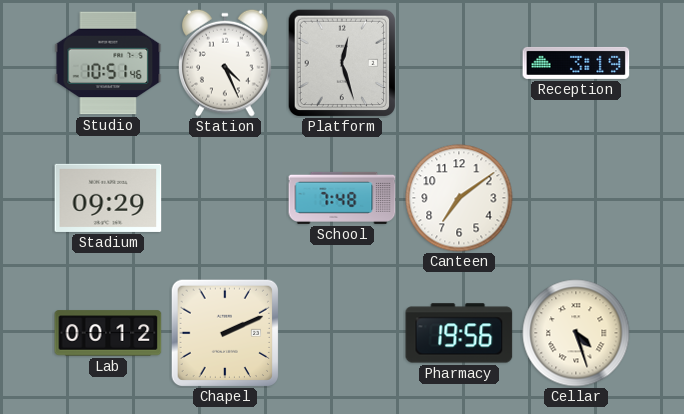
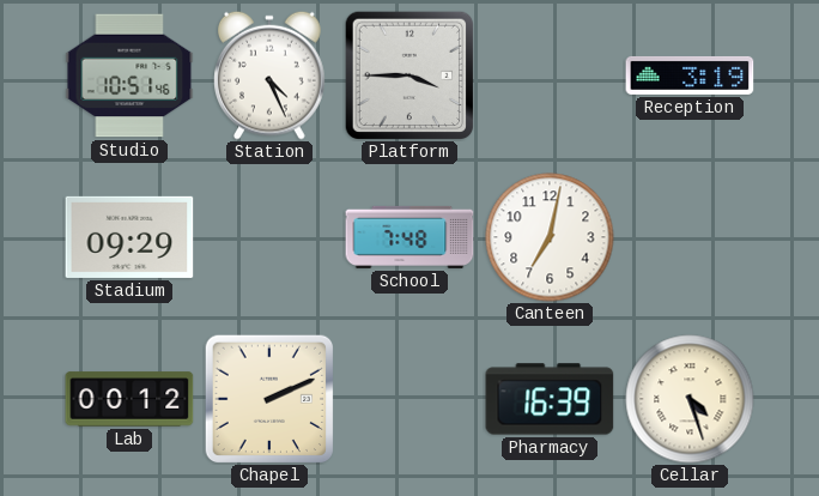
Platform: 12:27 -> 3:45
Canteen: 7:09 -> 7:02
Pharmacy: 19:56 -> 16:39
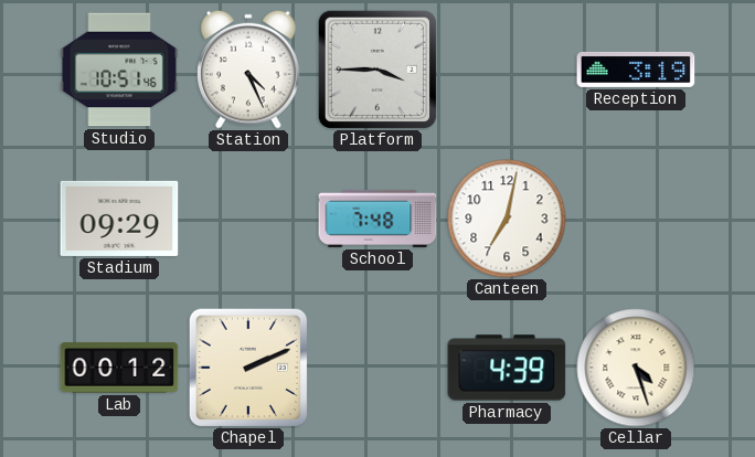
Pharmacy: 16:39 -> 4:39
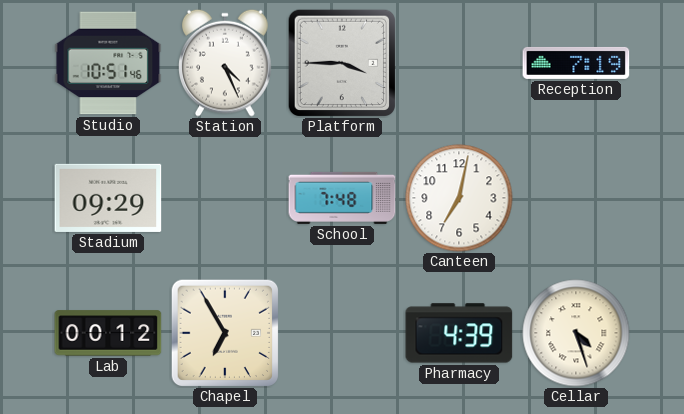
Reception: 3:19 -> 7:19
Chapel: 2:11 -> 6:55
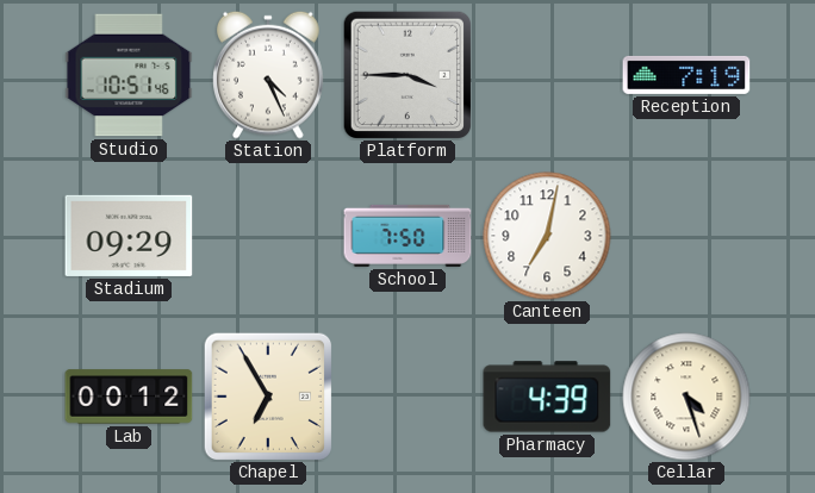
School: 7:48 -> 7:50
